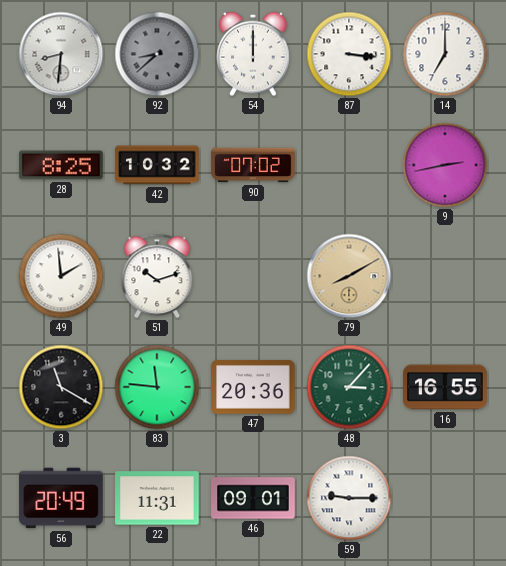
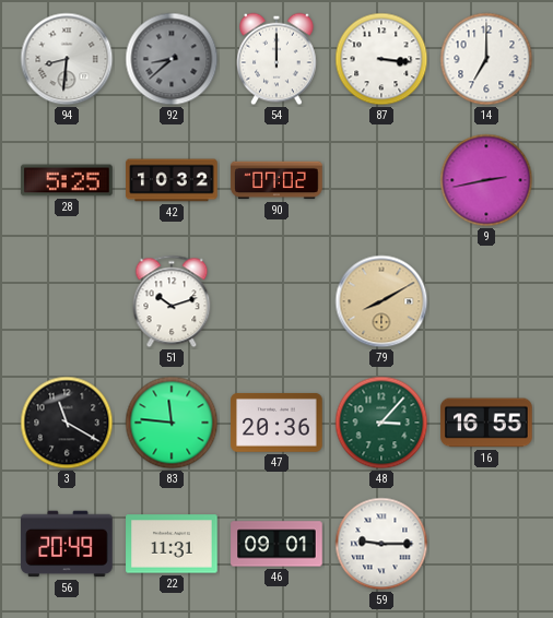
28: 8:25 -> 5:25
49: 1:59 -> none
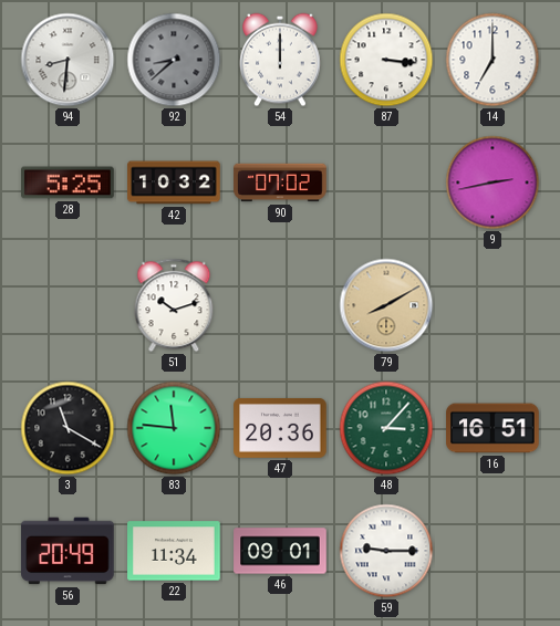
16: 16:55 -> 16:51
22: 11:31 -> 11:34
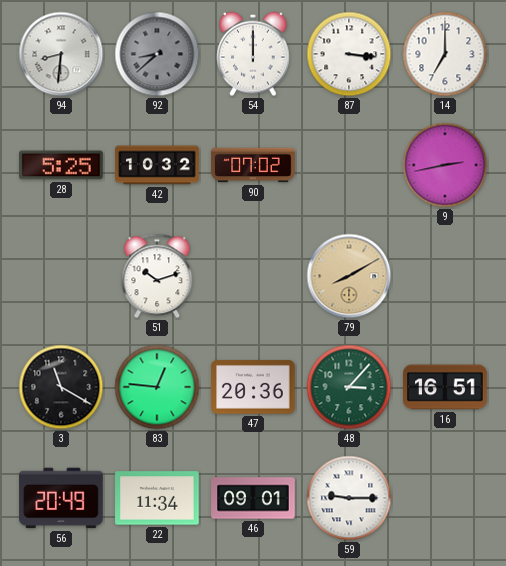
83: 11:46 -> 12:46
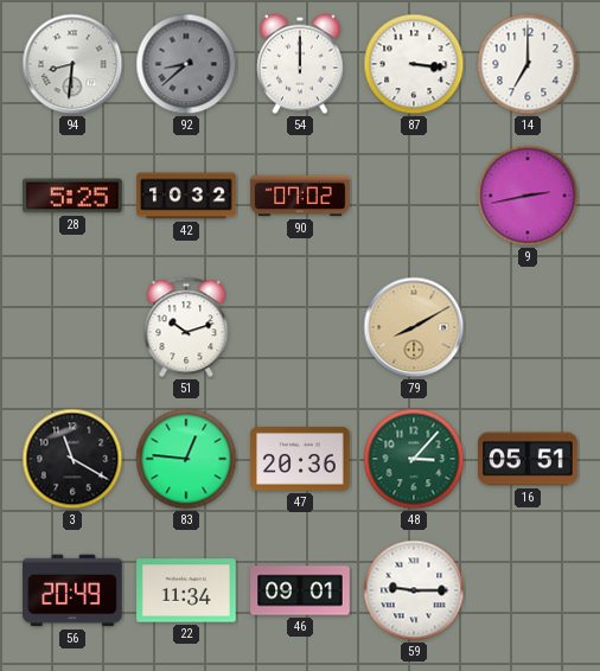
16: 16:51 -> 05:51
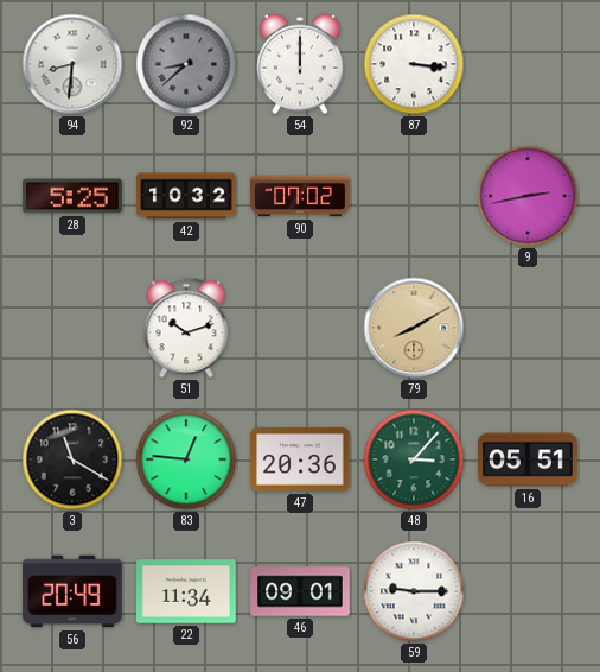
14: 7:00 -> none
